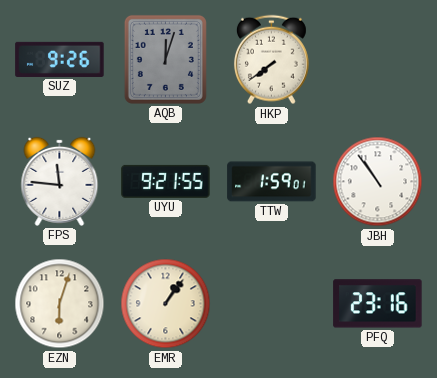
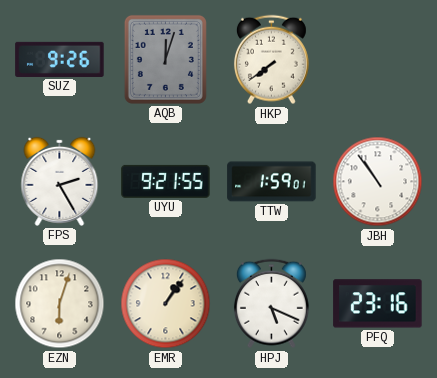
FPS: 11:46 -> 2:25
HPJ: none -> 5:19
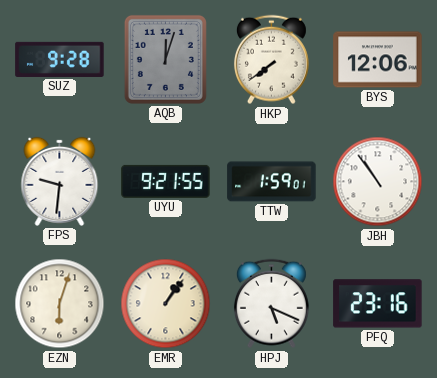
SUZ: 9:26 -> 9:28
BYS: none -> 12:06
FPS: 2:25 -> 9:31
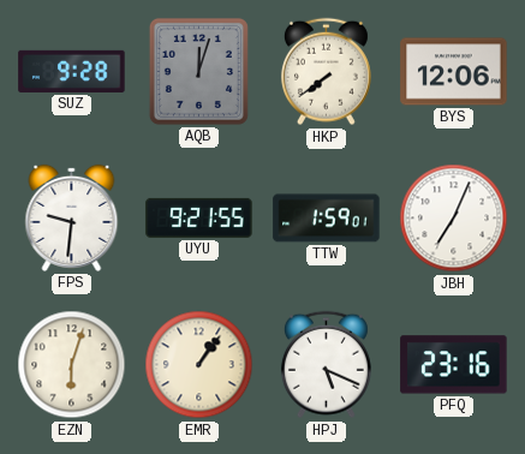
JBH: 10:54 -> 7:04
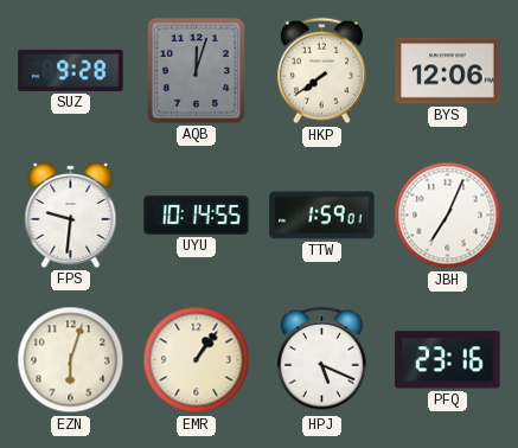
UYU: 9:21 -> 10:14
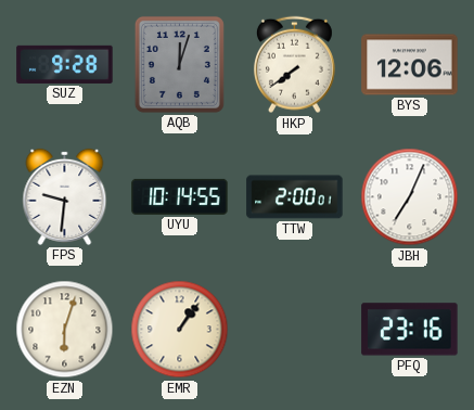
TTW: 1:59 -> 2:00
HPJ: 5:19 -> none
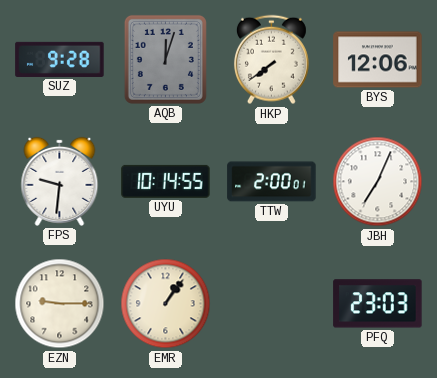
EZN: 6:03 -> 9:15
PFQ: 23:16 -> 23:03
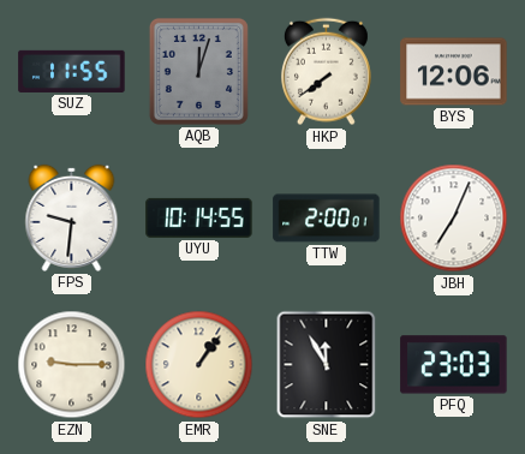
SUZ: 9:28 -> 11:55
SNE: none -> 11:55
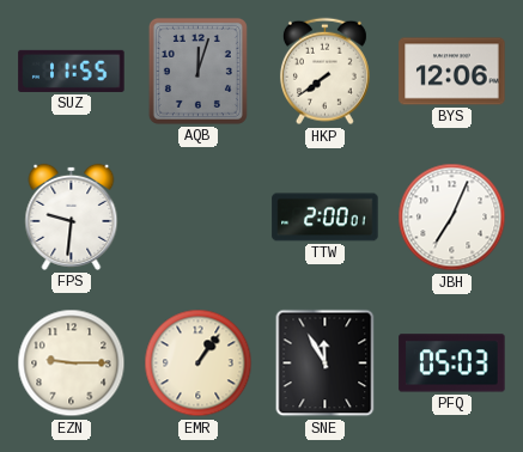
UYU: 10:14 -> none
PFQ: 23:03 -> 05:03
